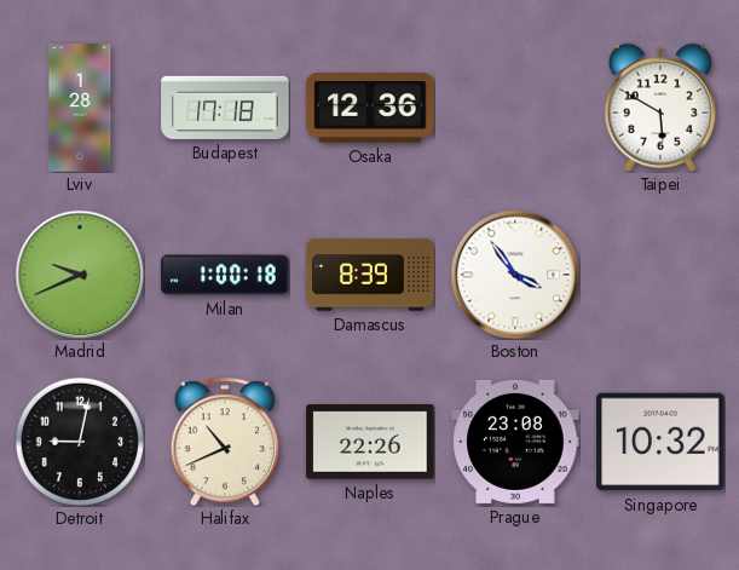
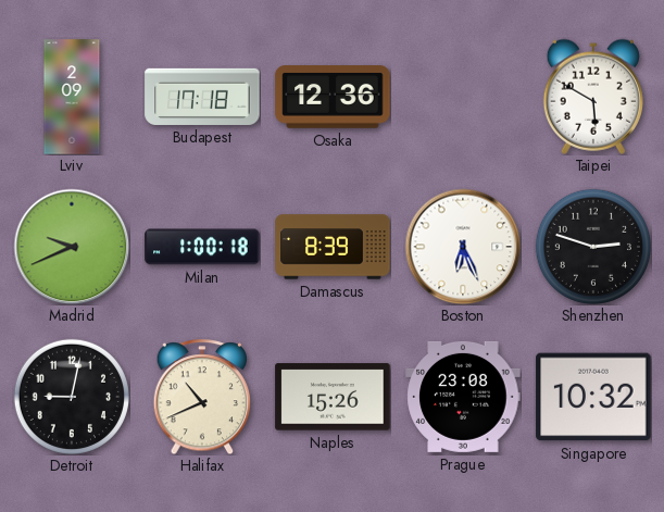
Lviv: 1:28 -> 2:09
Boston: 3:54 -> 6:26
Shenzhen: none -> 2:48
Naples: 22:26 -> 15:26
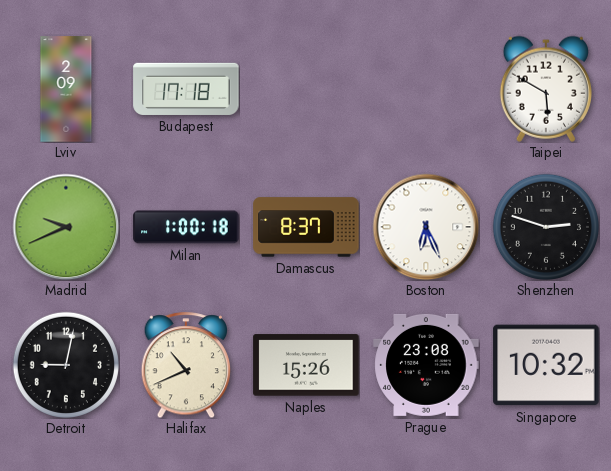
Osaka: 12:36 -> none
Damascus: 8:39 -> 8:37
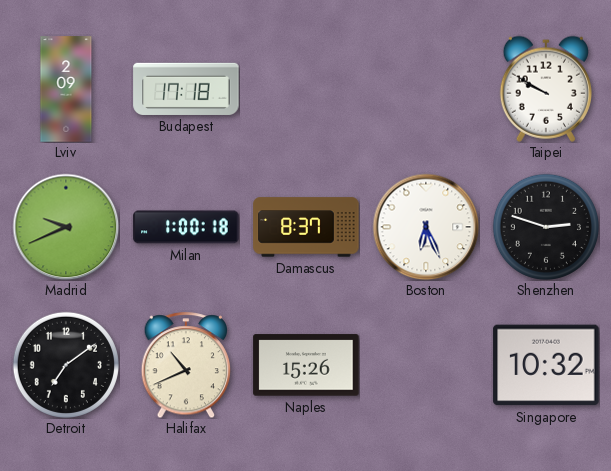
Taipei: 5:50 -> 9:50
Detroit: 9:02 -> 7:09
Prague: 23:08 -> none
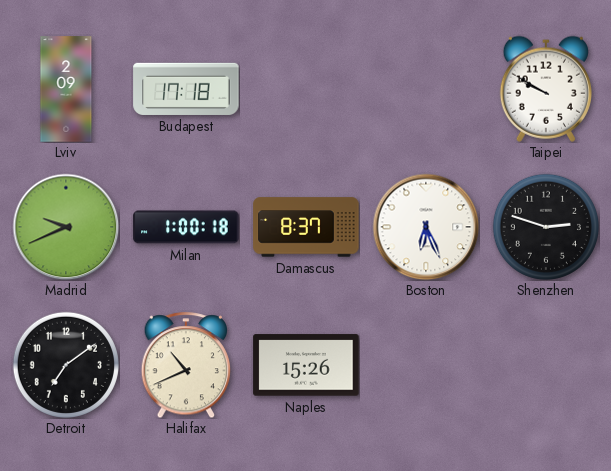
Singapore: 10:32 -> none
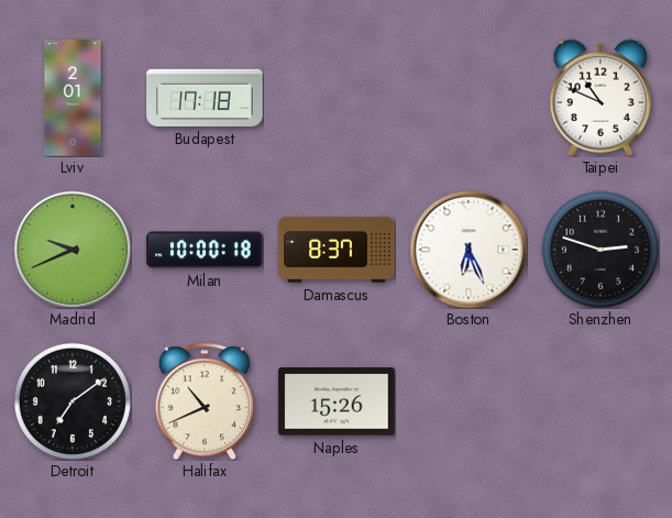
Lviv: 2:09 -> 2:01
Taipei: 9:50 -> 10:49
Milan: 1:00 -> 10:00
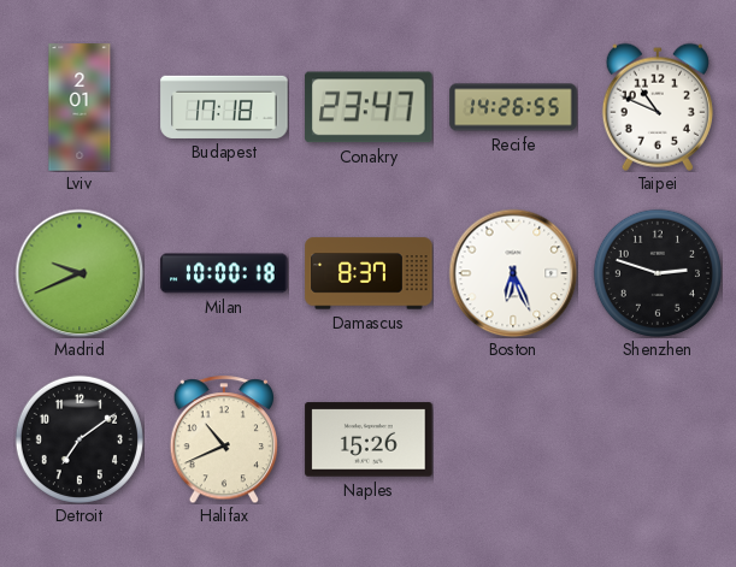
Conakry: none -> 23:47
Recife: none -> 14:26
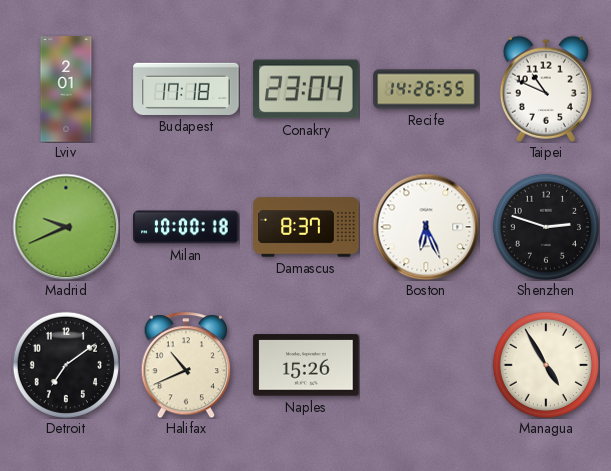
Conakry: 23:47 -> 23:04
Managua: none -> 4:55
